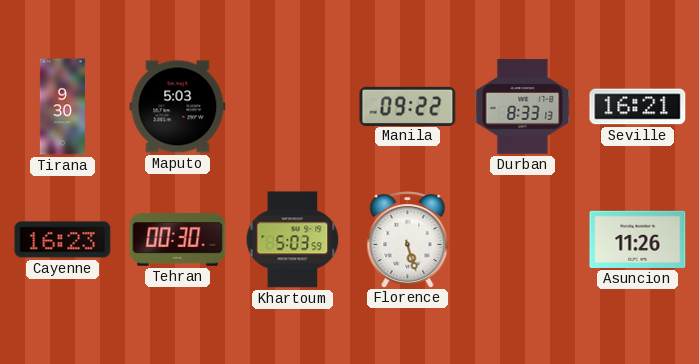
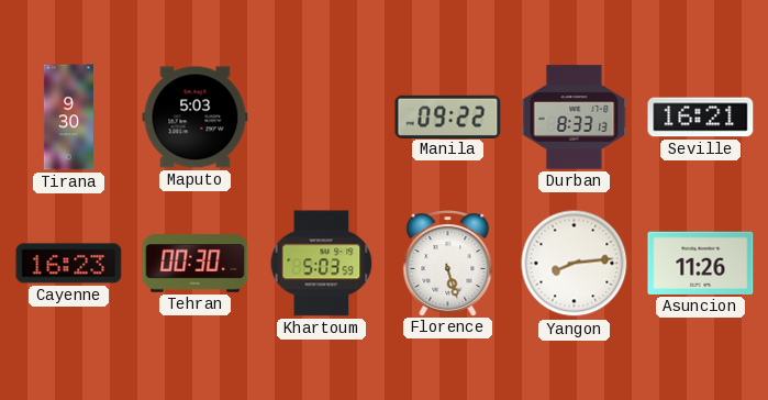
Yangon: none -> 8:14
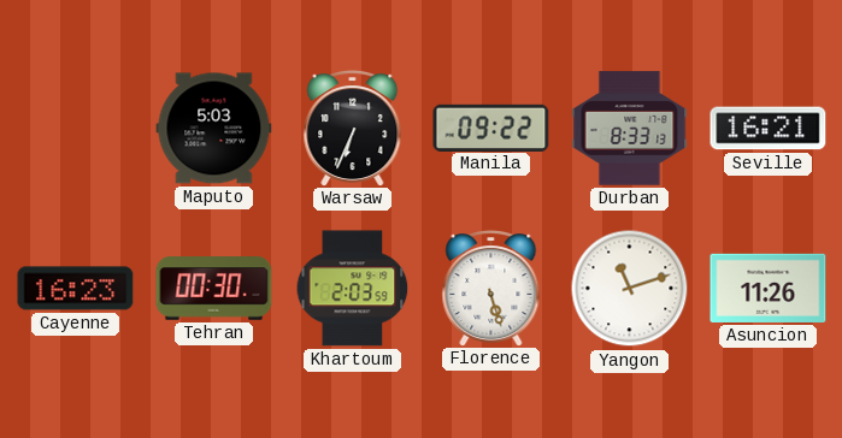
Tirana: 9:30 -> none
Warsaw: none -> 6:34
Khartoum: 5:03 -> 2:03
Yangon: 8:14 -> 11:12
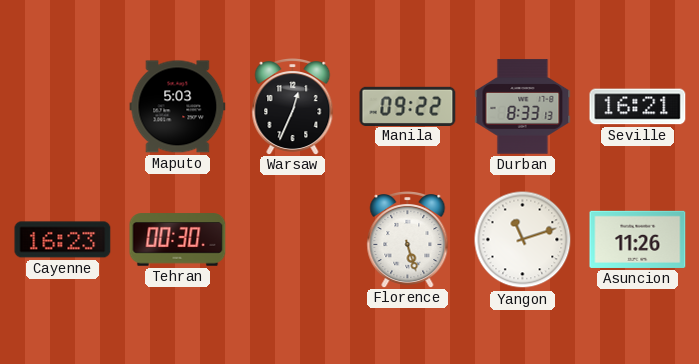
Warsaw: 6:34 -> 12:34
Khartoum: 2:03 -> none
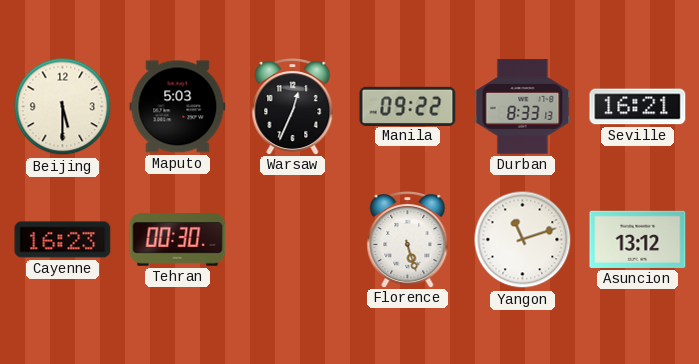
Beijing: none -> 5:30
Asuncion: 11:26 -> 13:12
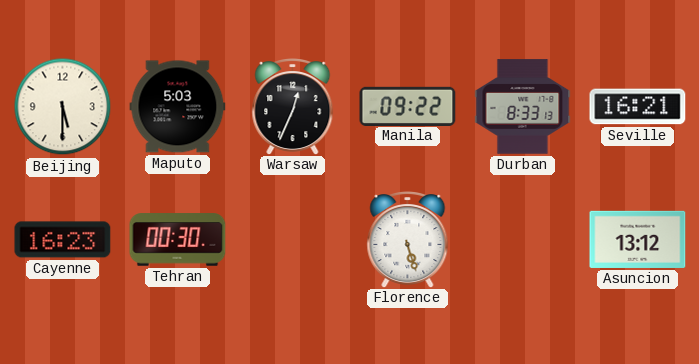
Yangon: 11:12 -> none
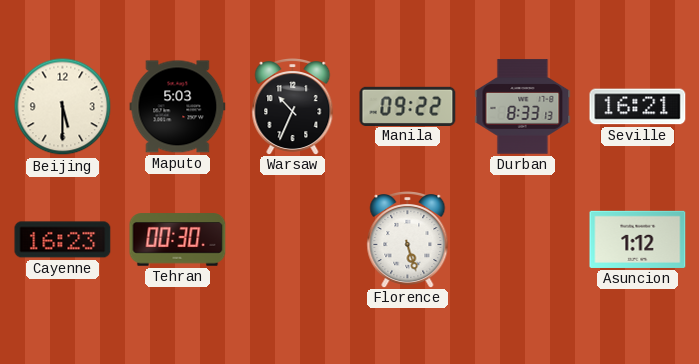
Warsaw: 12:34 -> 10:34
Asuncion: 13:12 -> 1:12
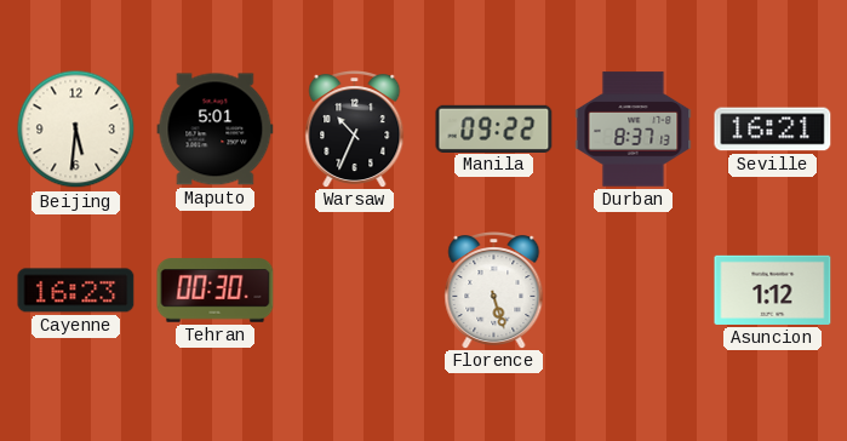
Beijing: 5:30 -> 5:31
Maputo: 5:03 -> 5:01
Durban: 8:33 -> 8:37
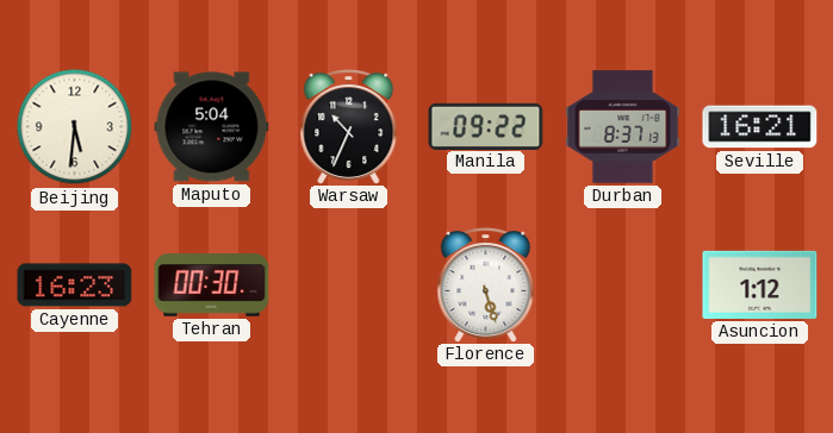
Maputo: 5:01 -> 5:04
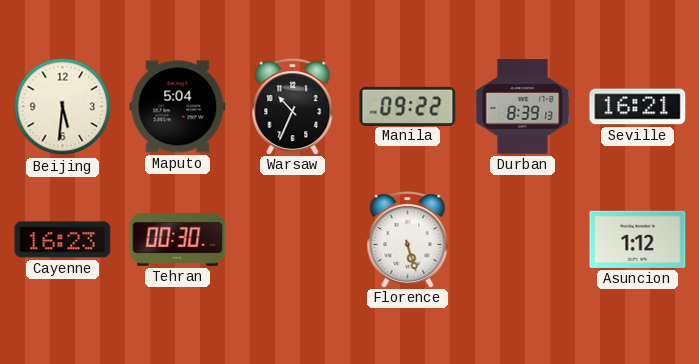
Durban: 8:37 -> 8:39
